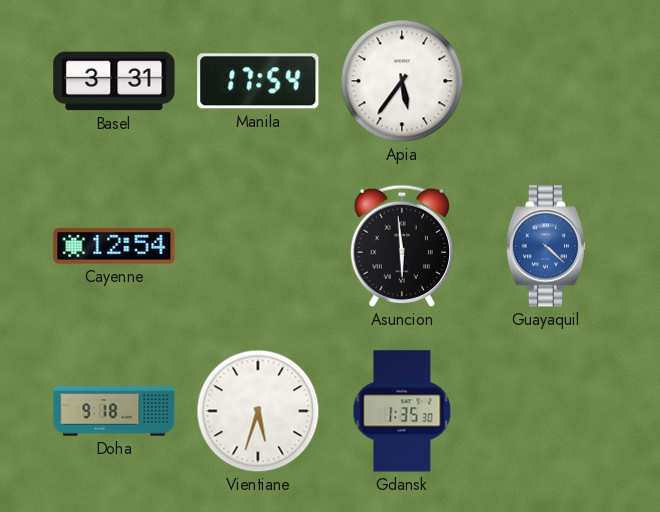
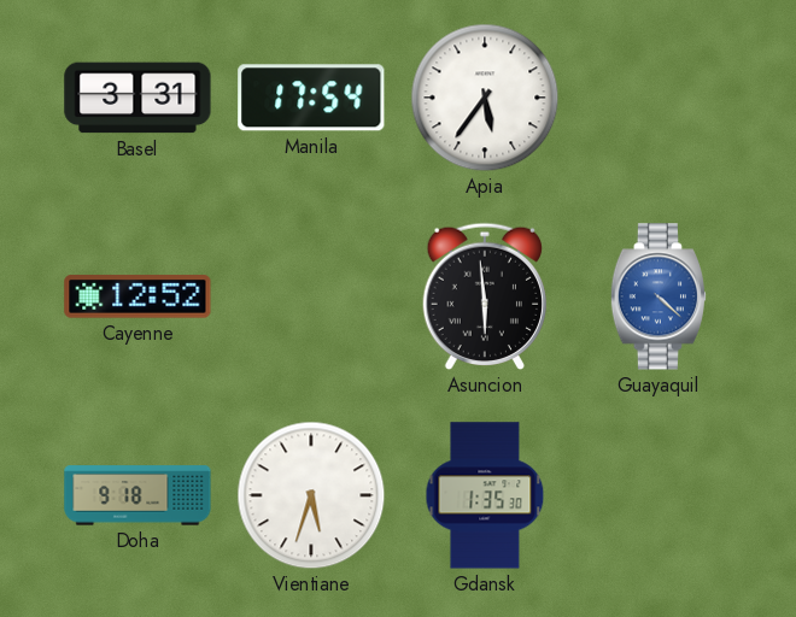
Cayenne: 12:54 -> 12:52
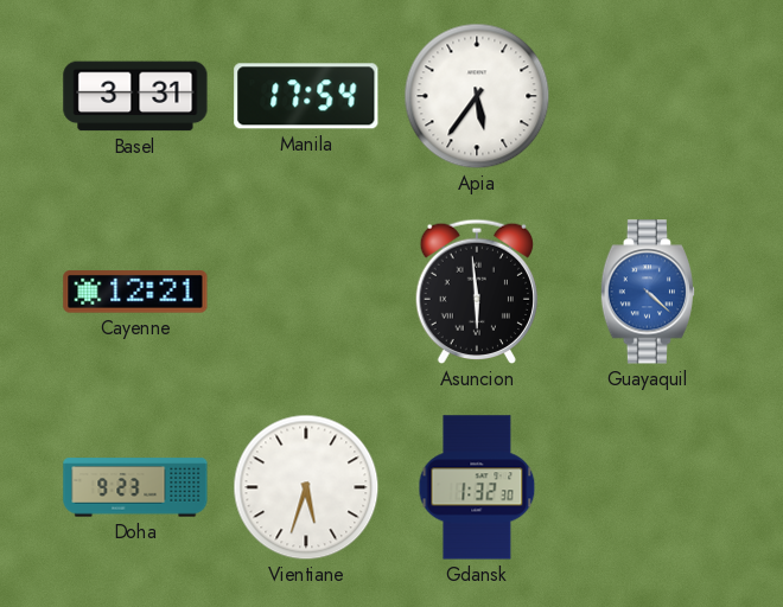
Cayenne: 12:52 -> 12:21
Doha: 9:18 -> 9:23
Gdansk: 1:35 -> 1:32
